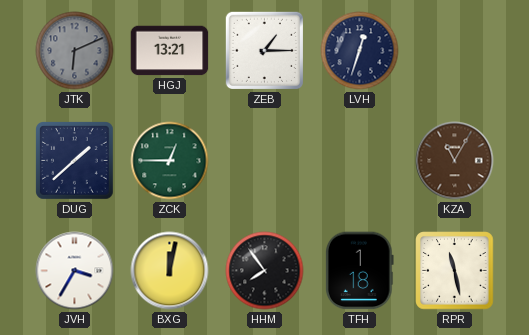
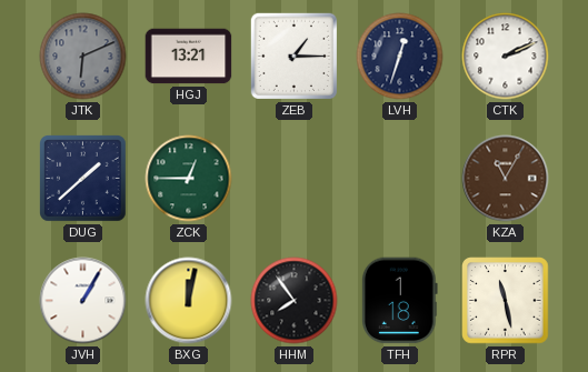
CTK: none -> 2:11
JVH: 3:35 -> 1:05
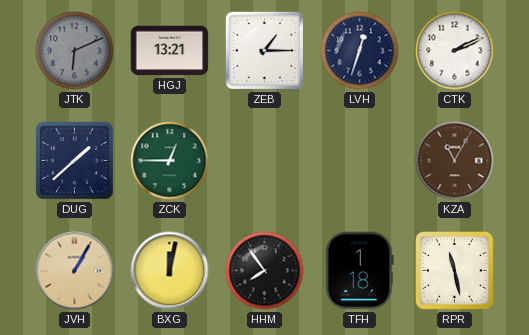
JVH dial: white -> champagne
